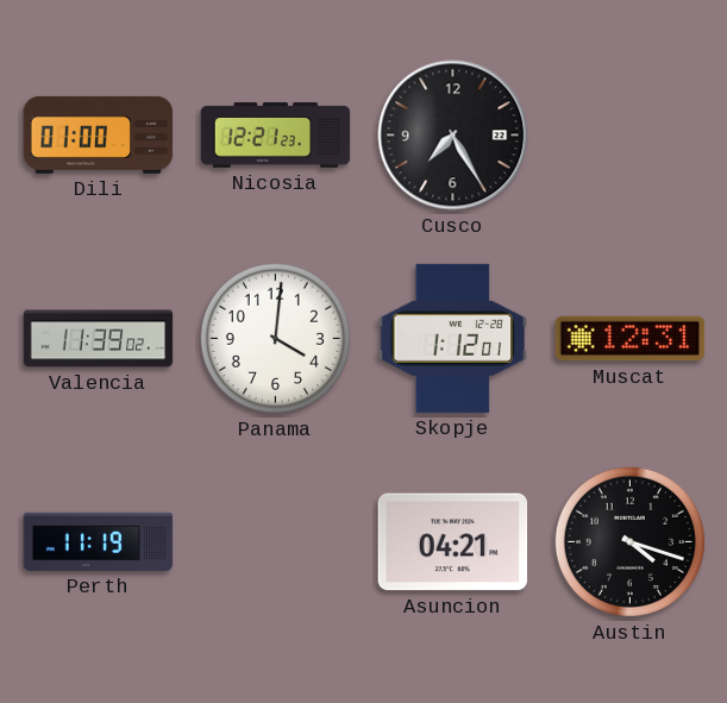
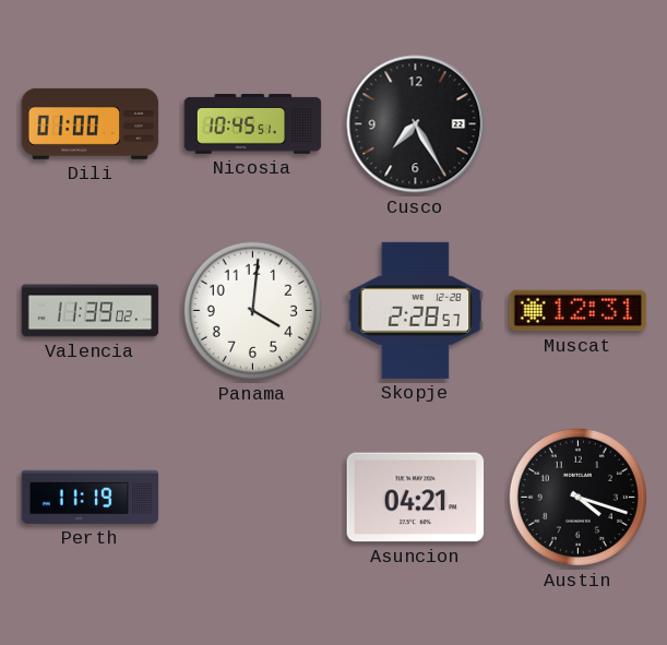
Nicosia: 12:21 -> 10:45
Skopje: 1:12 -> 2:28
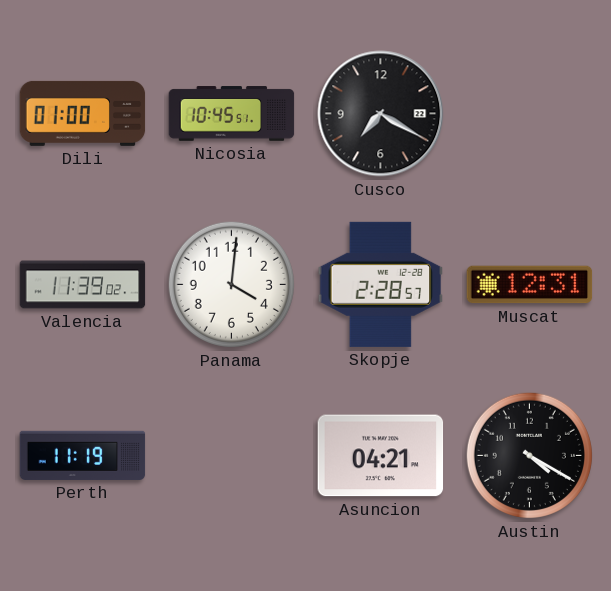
Cusco: 7:25 -> 7:20
Austin: 4:18 -> 4:20
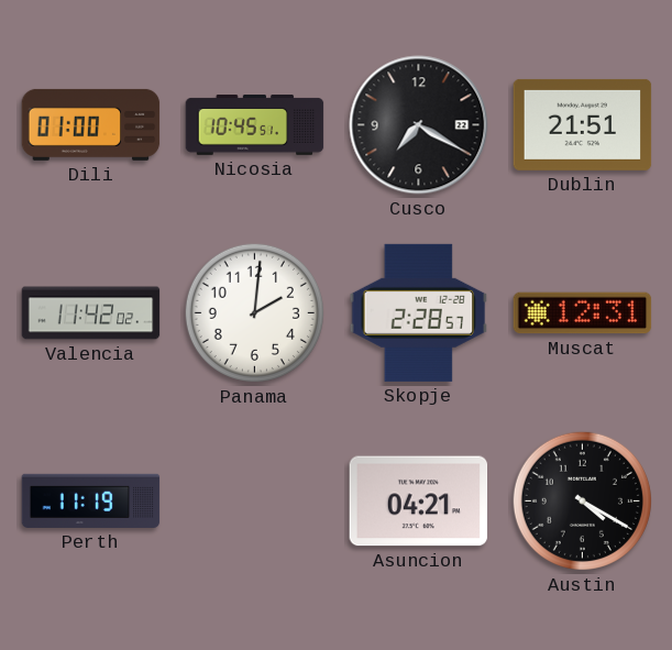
Dublin: none -> 21:51
Valencia: 11:39 -> 11:42
Panama: 4:01 -> 2:01
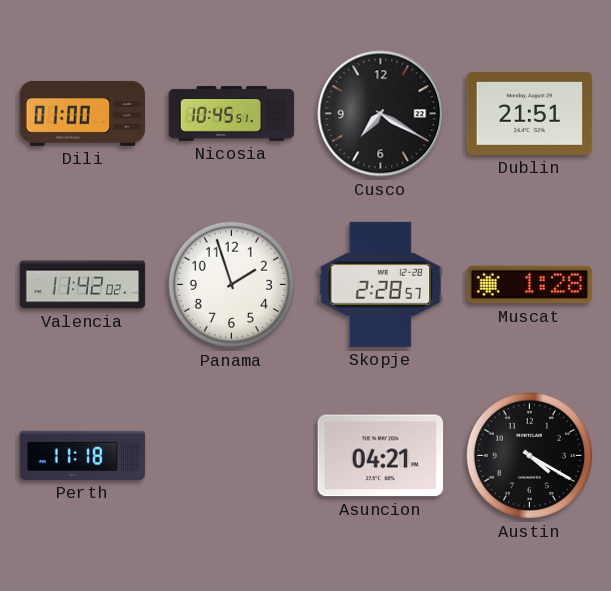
Panama: 2:01 -> 1:57
Muscat: 12:31 -> 1:28
Perth: 11:19 -> 11:18
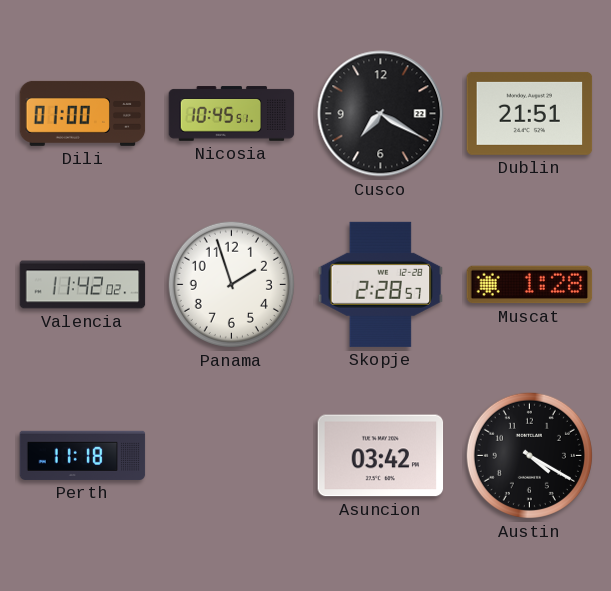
Asuncion: 04:21 -> 03:42
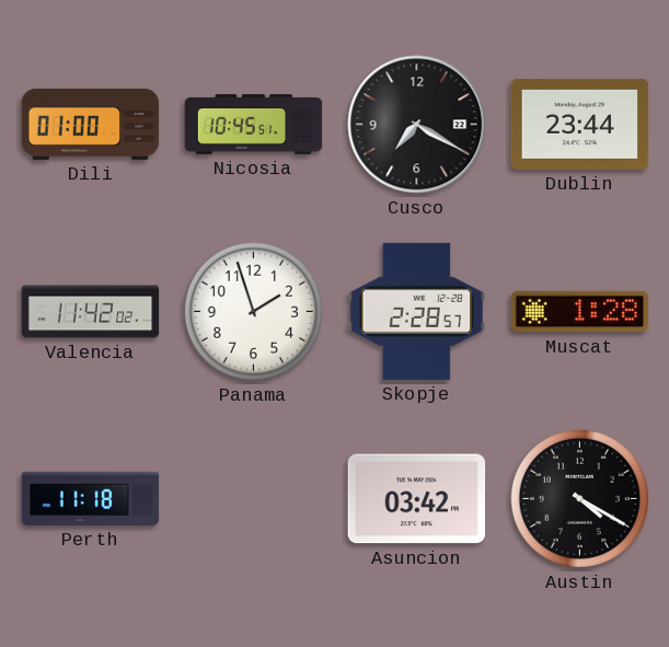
Dublin: 21:51 -> 23:44
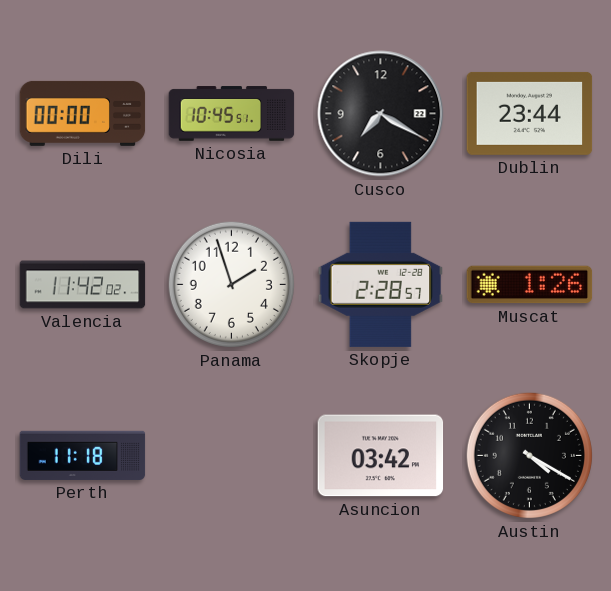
Dili: 01:00 -> 00:00
Muscat: 1:28 -> 1:26
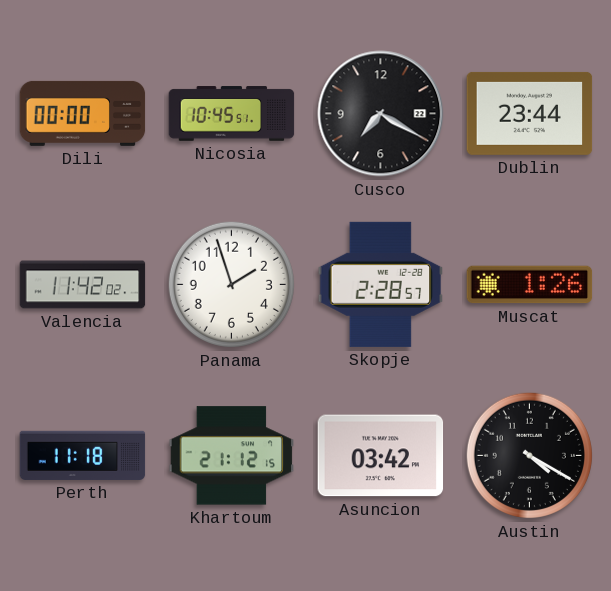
Khartoum: none -> 21:12
